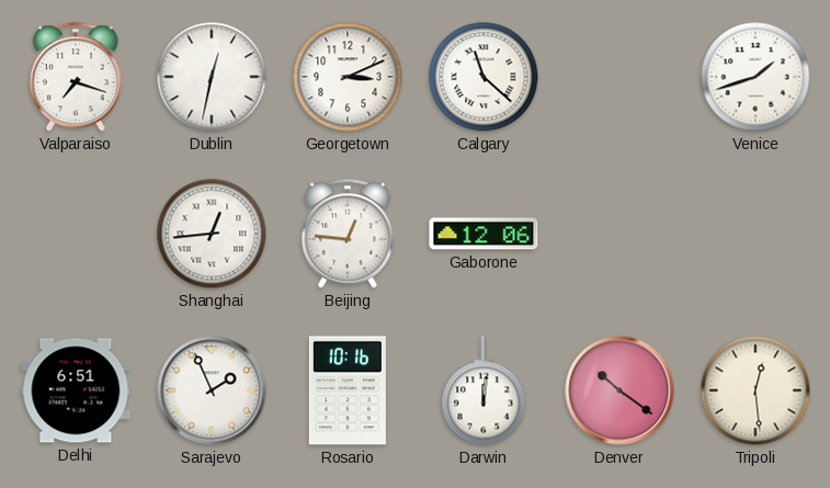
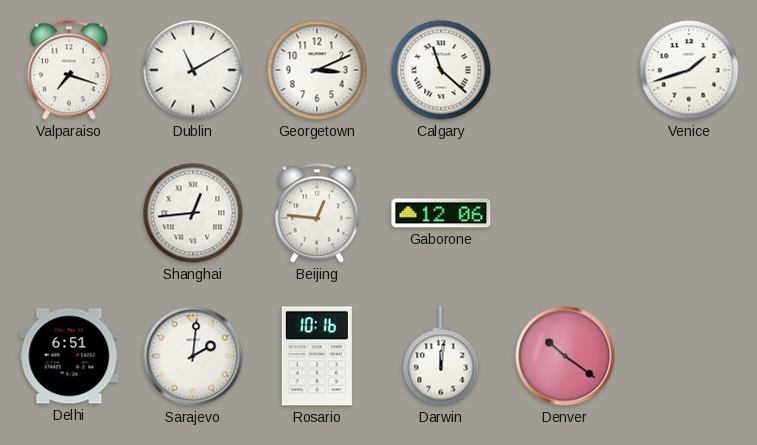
Dublin: 12:32 -> 11:10
Sarajevo: 1:56 -> 2:01
Tripoli: 12:29 -> none
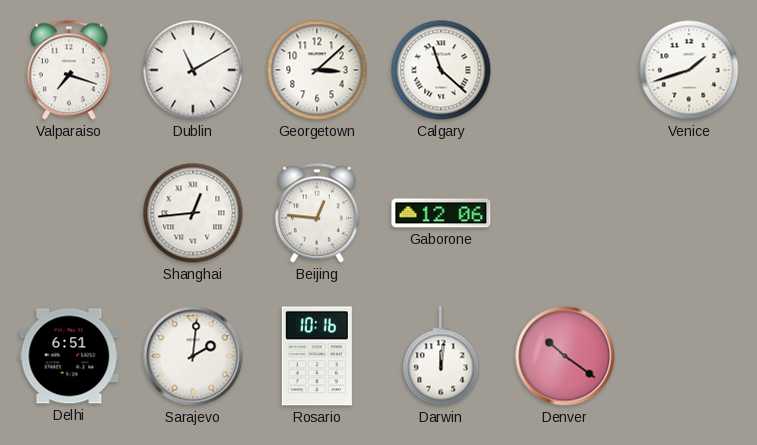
Georgetown: 3:11 -> 3:08
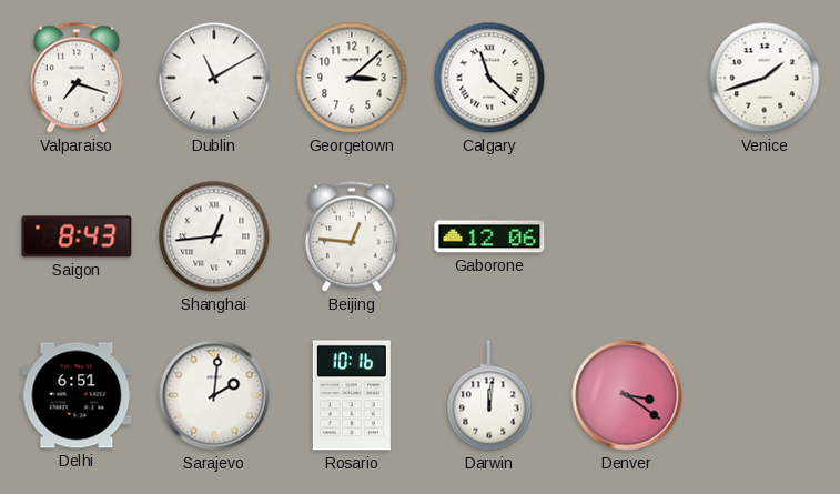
Saigon: none -> 8:43
Denver: 10:21 -> 3:21
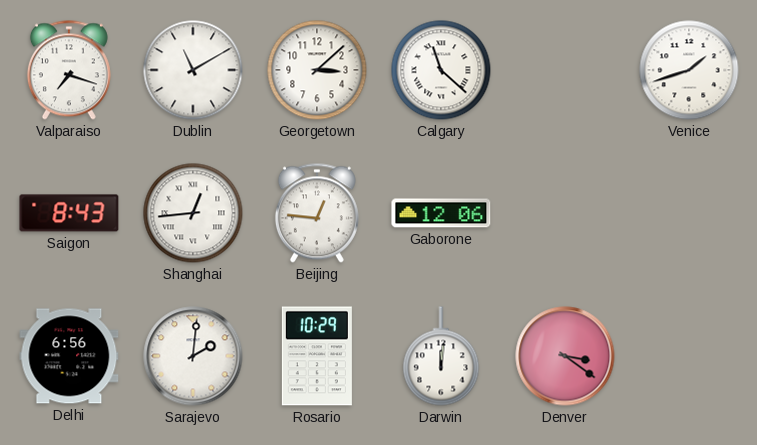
Delhi: 6:51 -> 6:56
Rosario: 10:16 -> 10:29
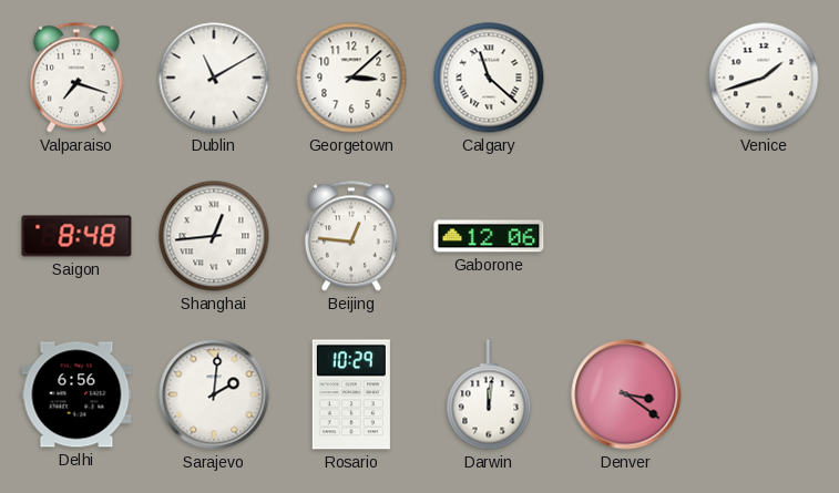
Saigon: 8:43 -> 8:48
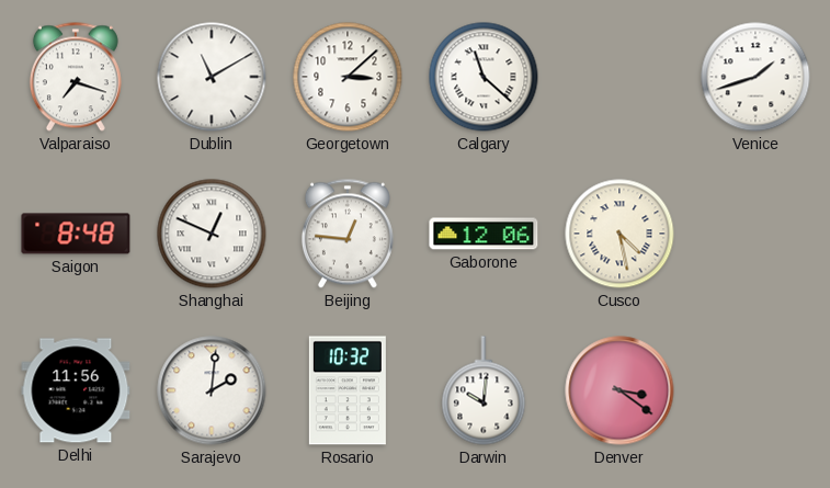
Shanghai: 12:44 -> 12:49
Cusco: none -> 4:28
Delhi: 6:56 -> 11:56
Rosario: 10:29 -> 10:32
Darwin: 12:01 -> 10:01
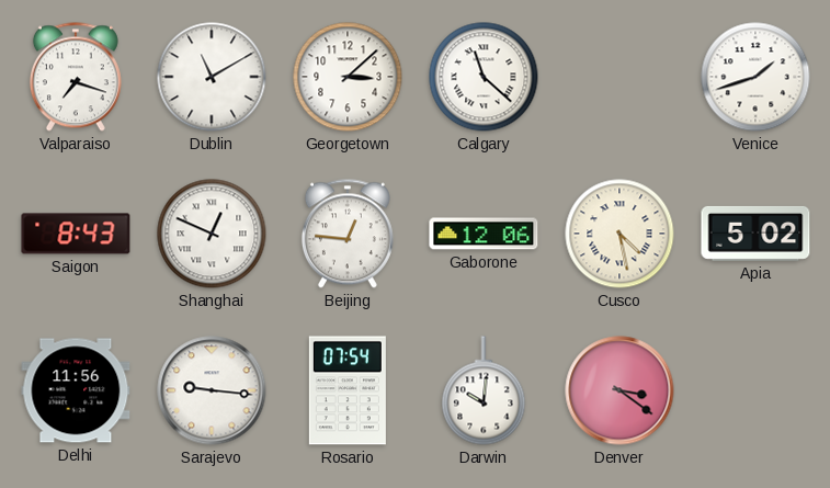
Saigon: 8:48 -> 8:43
Apia: none -> 5:02
Sarajevo: 2:01 -> 9:16
Rosario: 10:32 -> 07:54
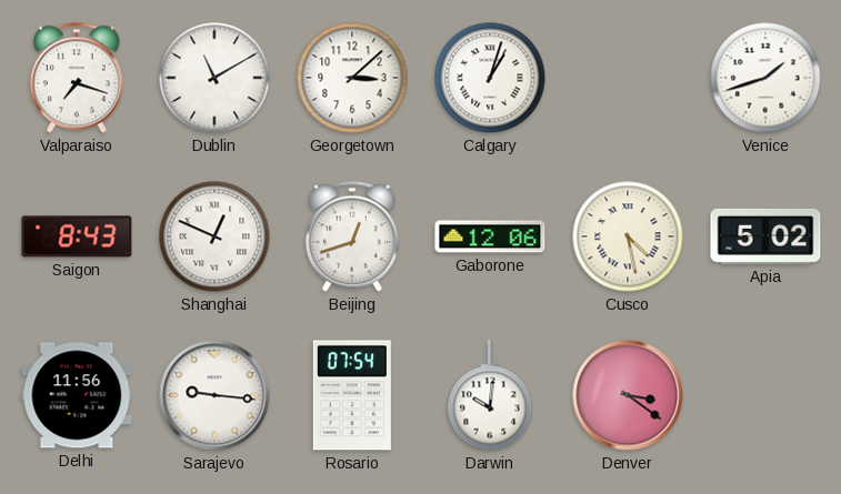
Calgary: 11:22 -> 1:03
Beijing: 12:46 -> 12:42
